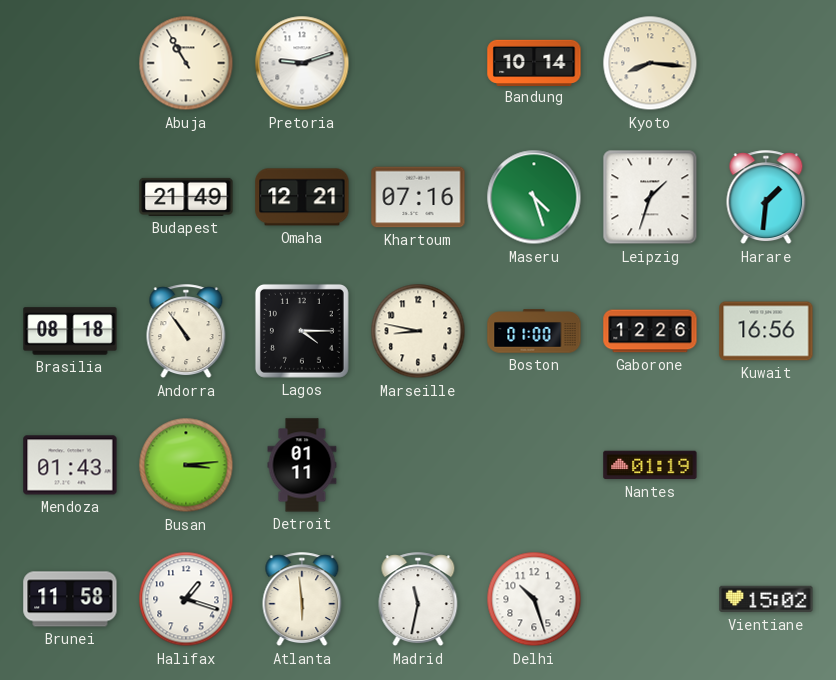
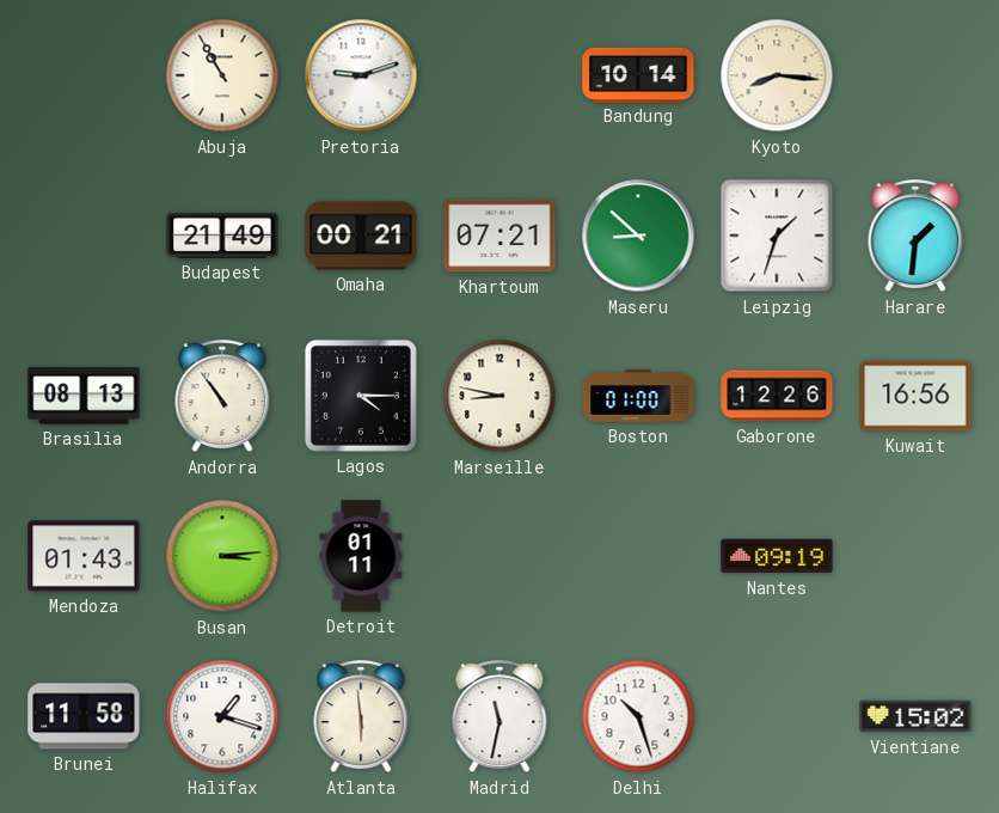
Omaha: 12:21 -> 00:21
Khartoum: 07:16 -> 07:21
Maseru: 4:27 -> 8:52
Brasilia: 08:18 -> 08:13
Nantes: 01:19 -> 09:19
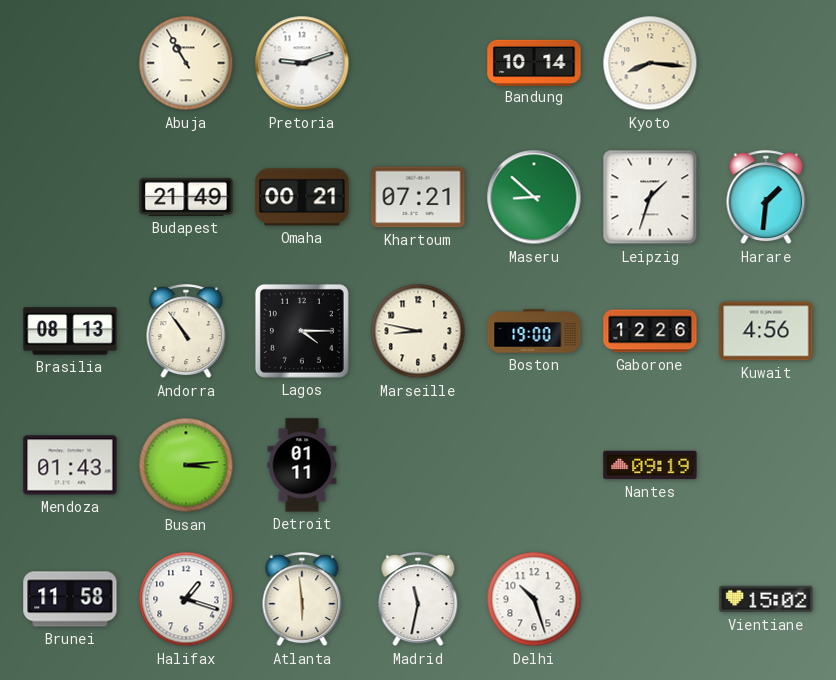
Boston: 01:00 -> 19:00
Kuwait: 16:56 -> 4:56
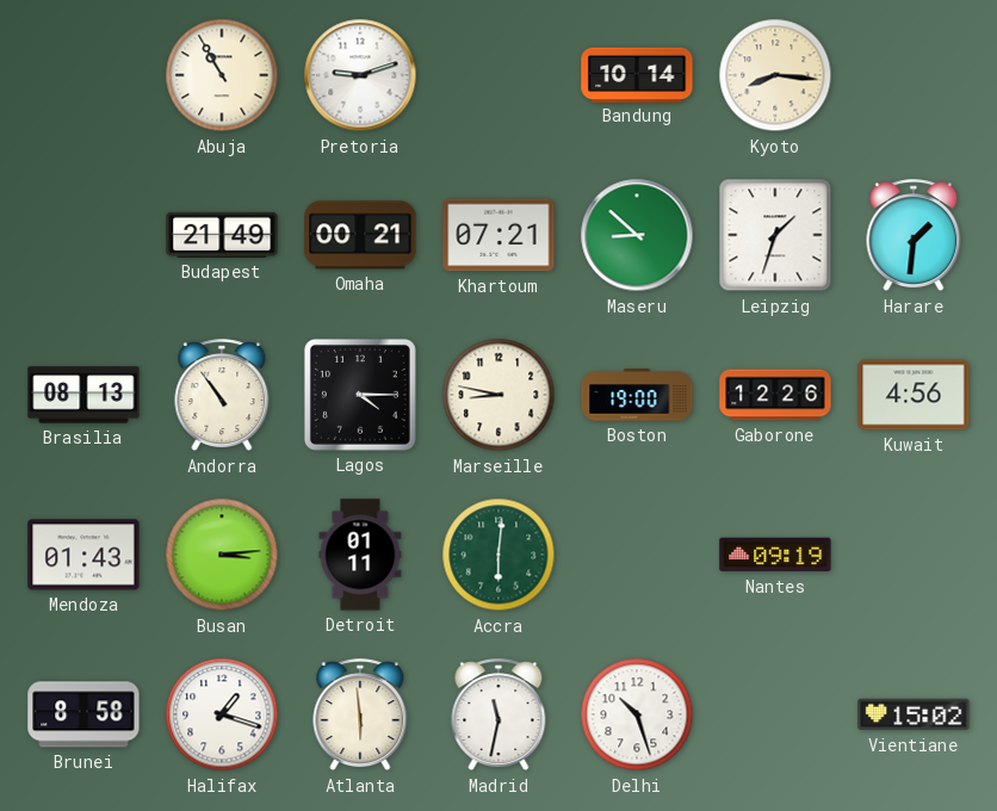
Accra: none -> 6:01
Brunei: 11:58 -> 8:58
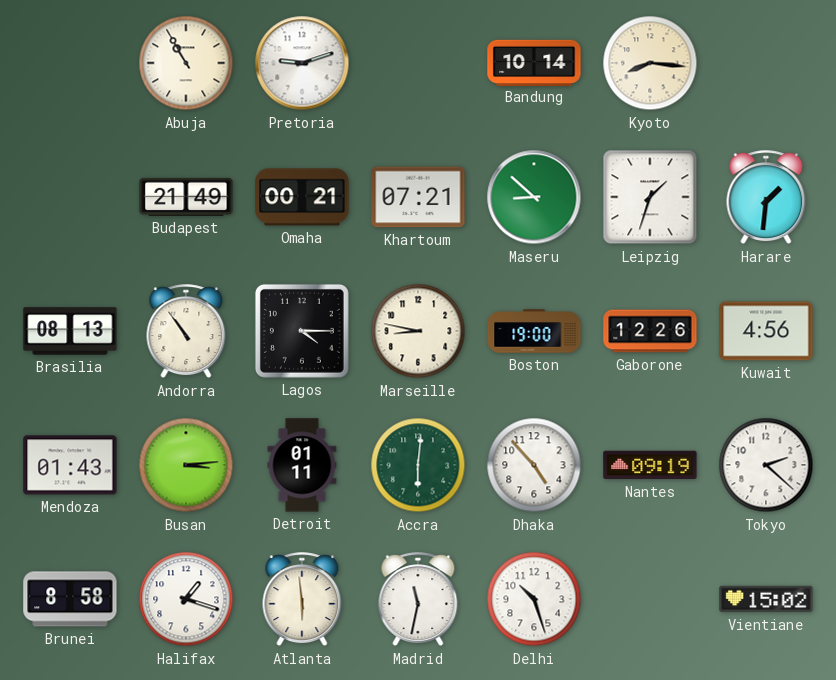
Dhaka: none -> 4:53
Tokyo: none -> 2:22
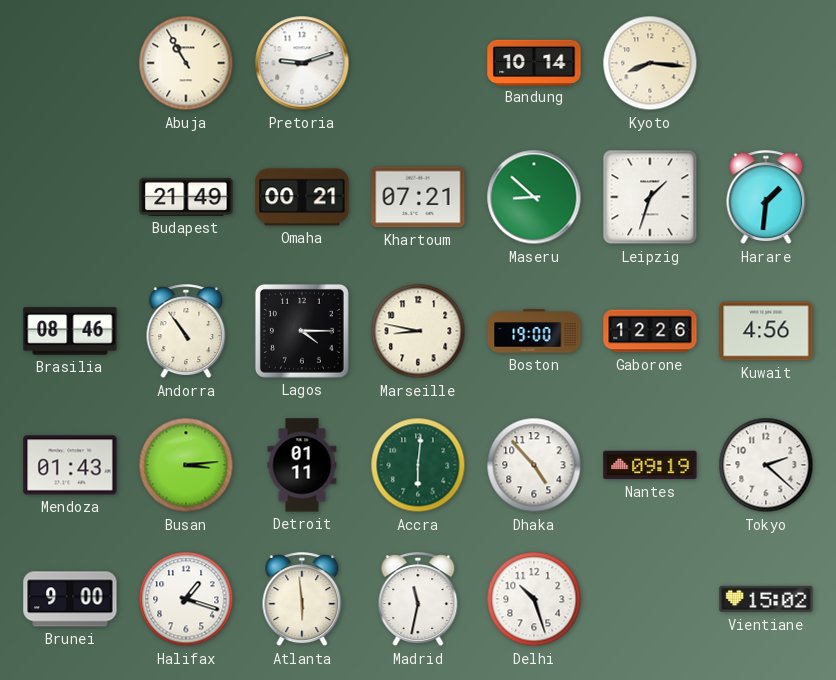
Brasilia: 08:13 -> 08:46
Brunei: 8:58 -> 9:00
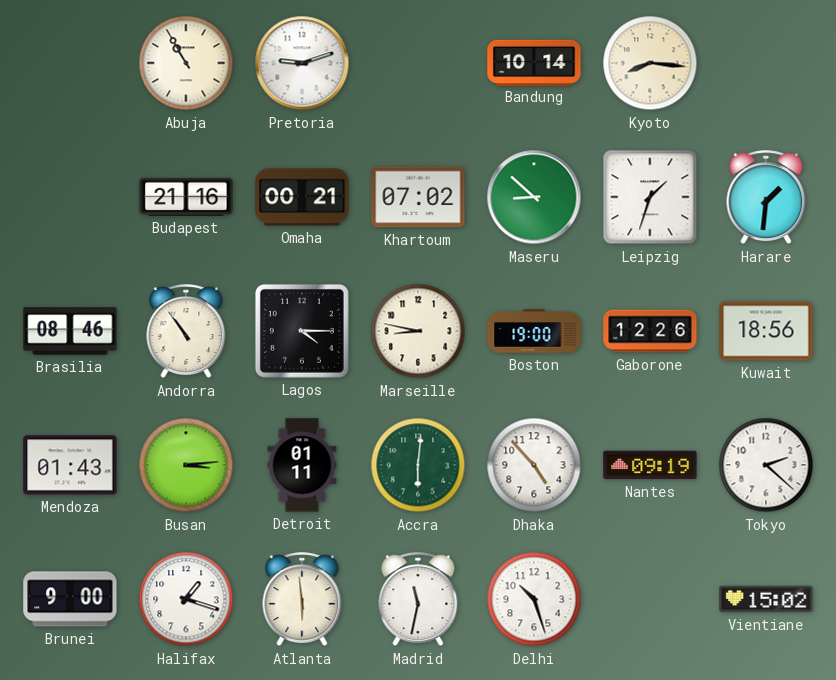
Budapest: 21:49 -> 21:16
Khartoum: 07:21 -> 07:02
Kuwait: 4:56 -> 18:56
